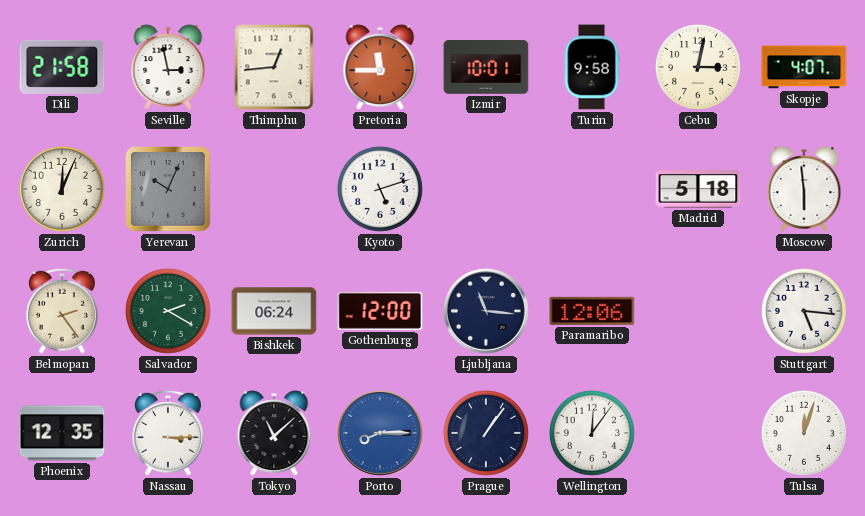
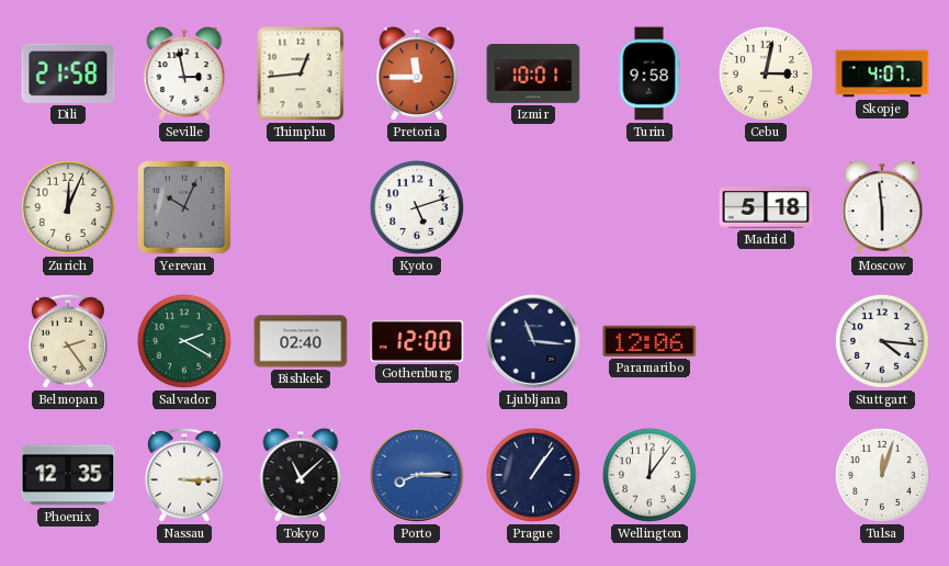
Bishkek: 06:24 -> 02:40
Stuttgart: 5:16 -> 4:16
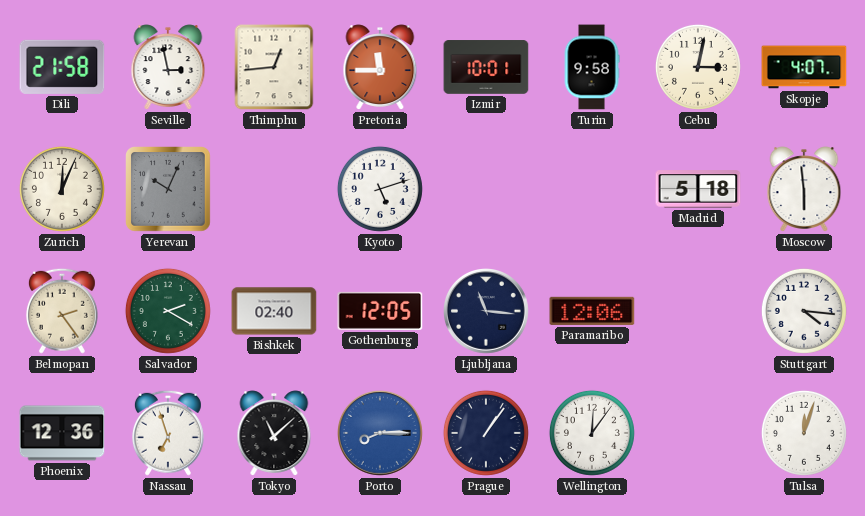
Gothenburg: 12:00 -> 12:05
Phoenix: 12:35 -> 12:36
Nassau: 3:15 -> 6:57
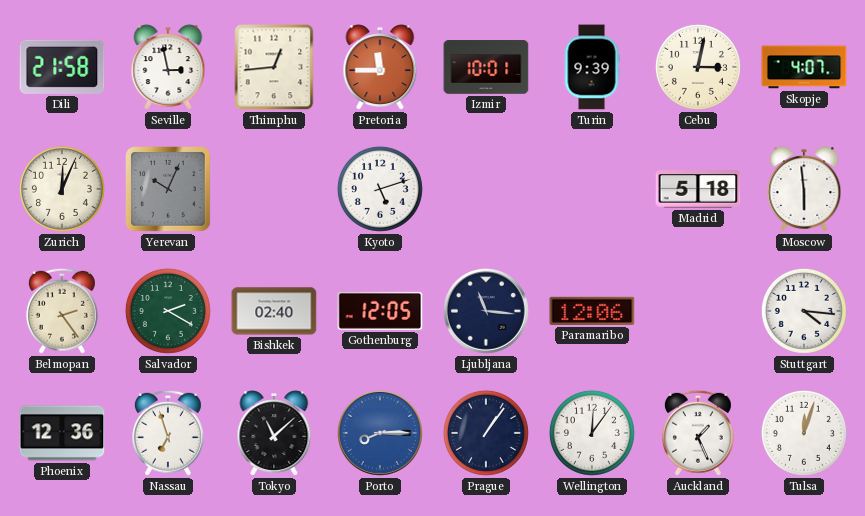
Turin: 9:58 -> 9:39
Auckland: none -> 1:26
